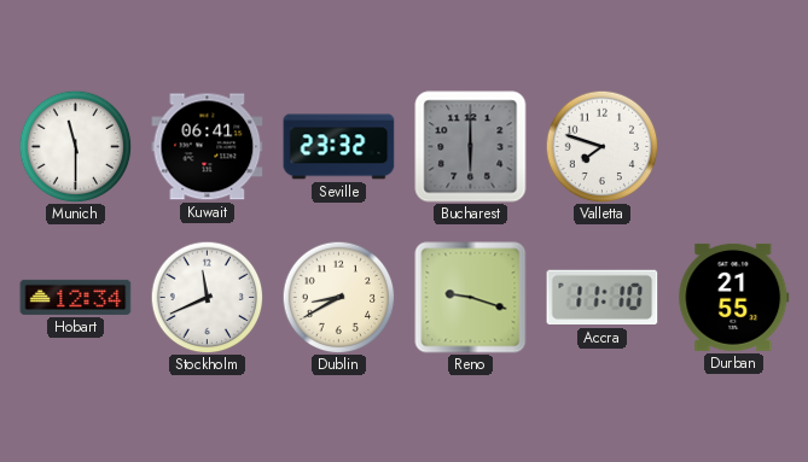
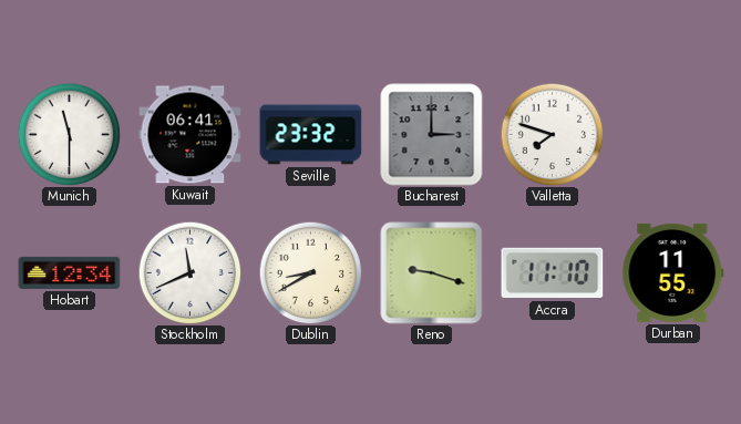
Bucharest: 6:00 -> 3:00
Durban: 21:55 -> 11:55
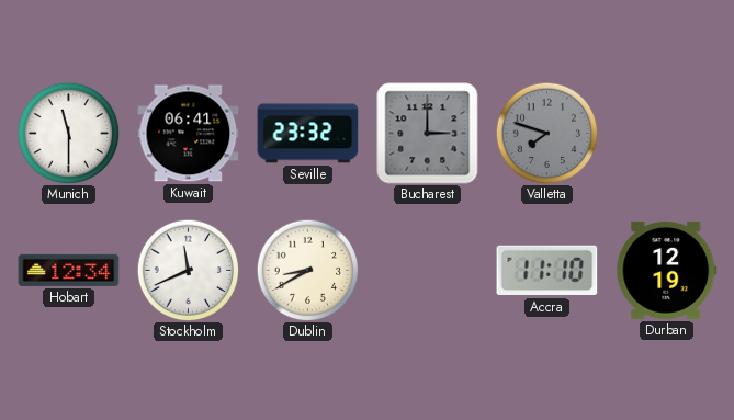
Valletta dial: white -> grey
Reno: 9:18 -> none
Durban: 11:55 -> 12:19
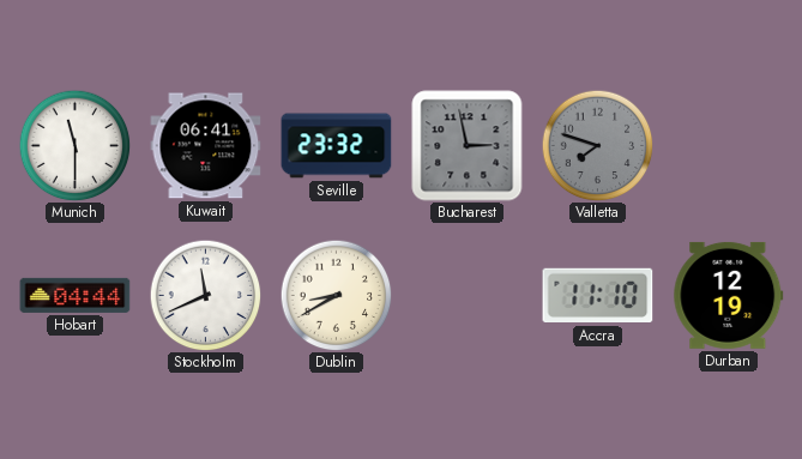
Bucharest: 3:00 -> 2:58
Hobart: 12:34 -> 04:44
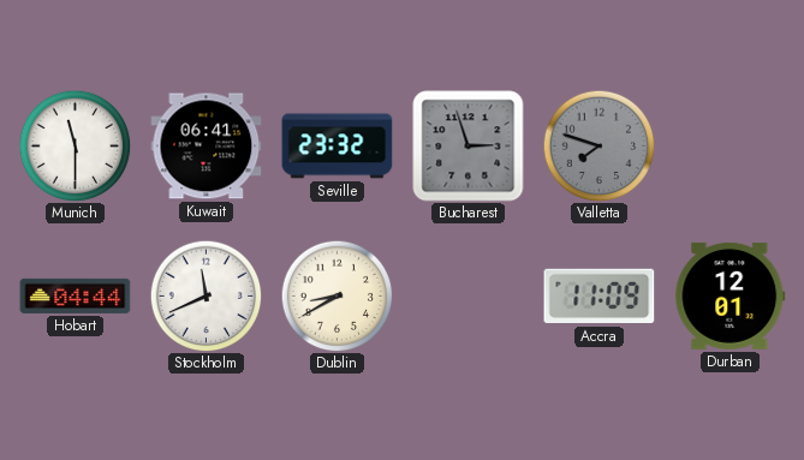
Bucharest: 2:58 -> 2:57
Accra: 11:10 -> 11:09
Durban: 12:19 -> 12:01
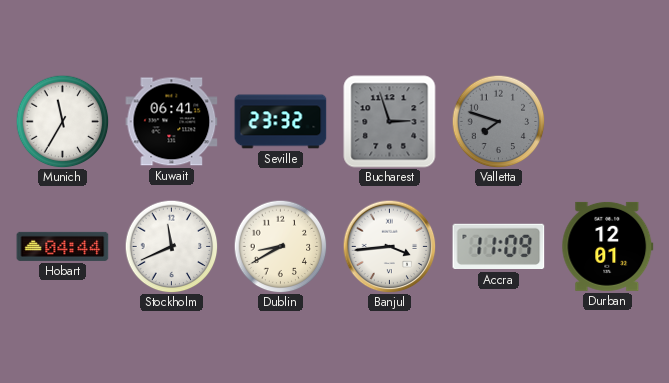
Munich: 11:30 -> 11:35
Banjul: none -> 3:44
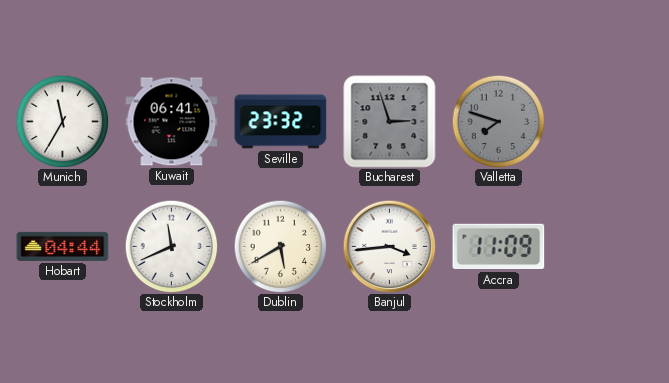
Dublin: 8:40 -> 5:40
Durban: 12:01 -> none
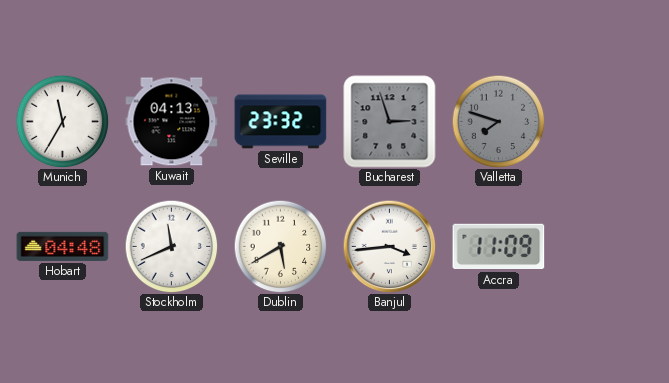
Kuwait: 06:41 -> 04:13
Hobart: 04:44 -> 04:48
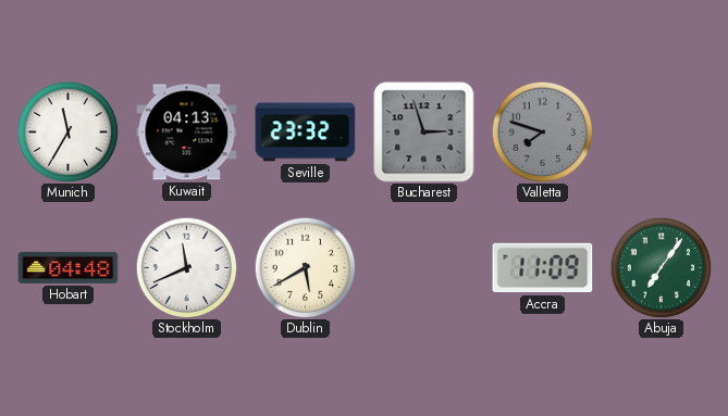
Banjul: 3:44 -> none
Abuja: none -> 7:06
